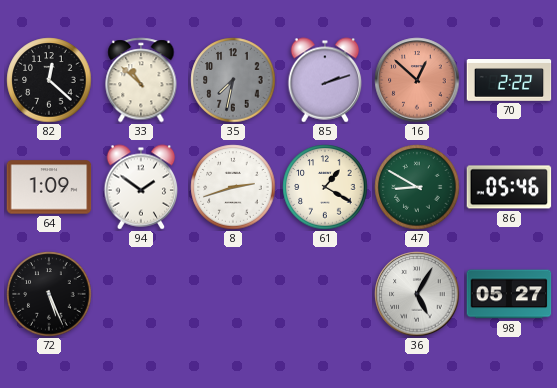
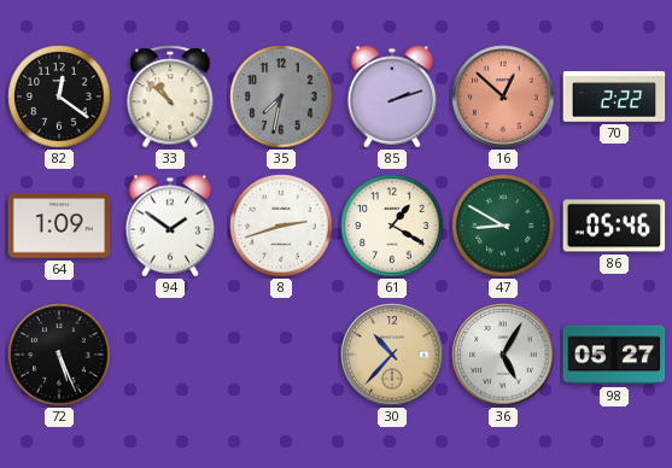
82: 12:22 -> 12:21
30: none -> 10:37
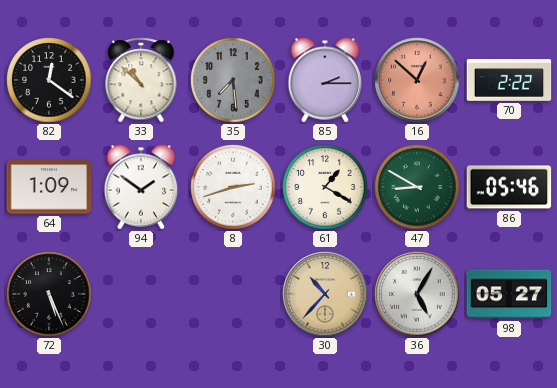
35: 7:32 -> 7:29
85: 2:12 -> 2:15
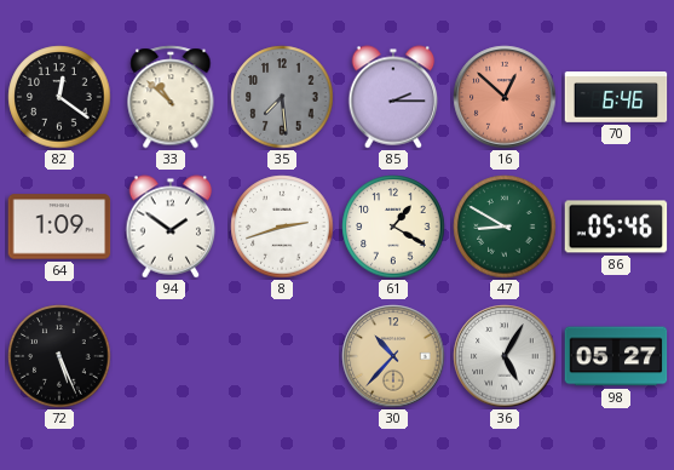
70: 2:22 -> 6:46
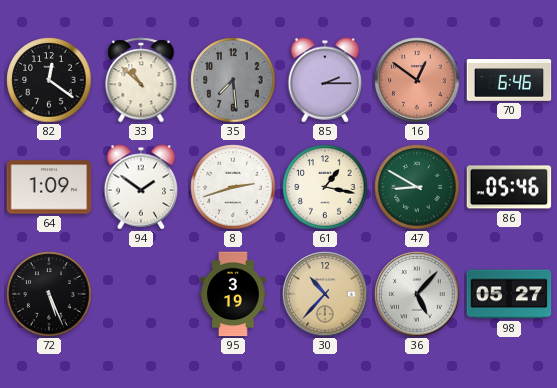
16: 12:52 -> 12:51
61: 1:20 -> 1:17
95: none -> 3:19
36: 5:05 -> 5:07
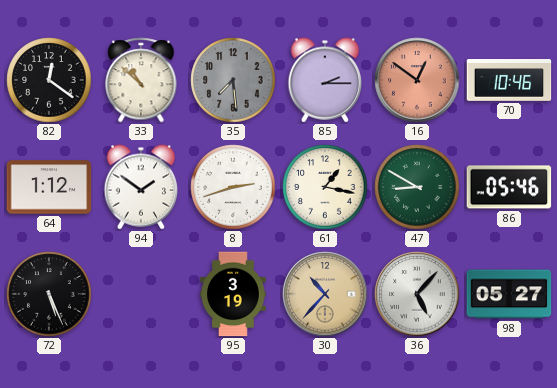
70: 6:46 -> 10:46
64: 1:09 -> 1:12
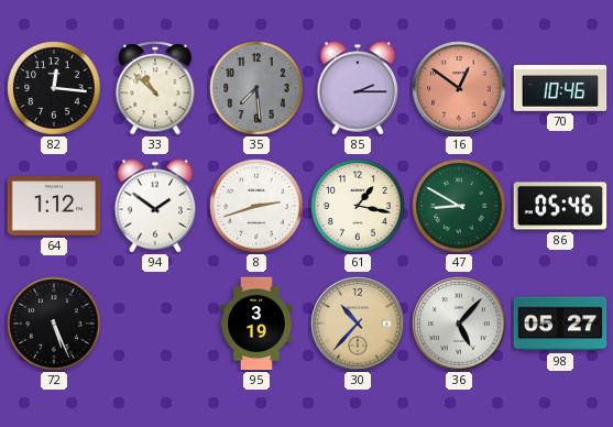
82: 12:21 -> 12:16
